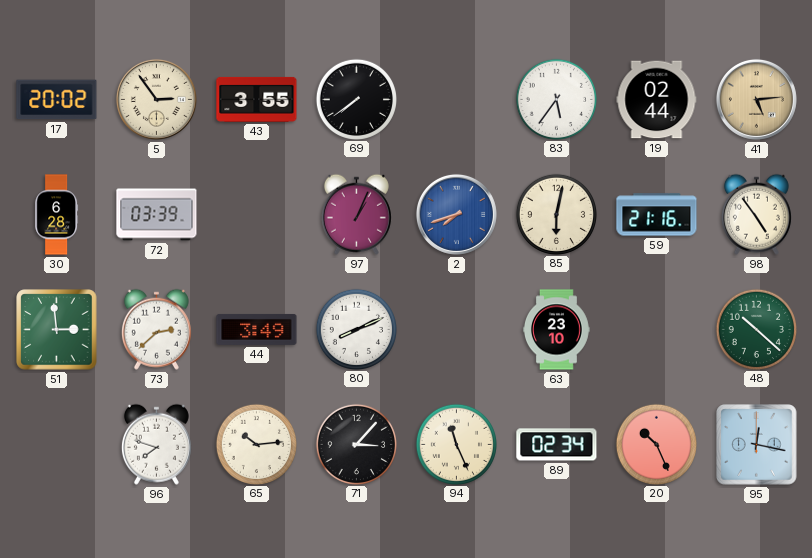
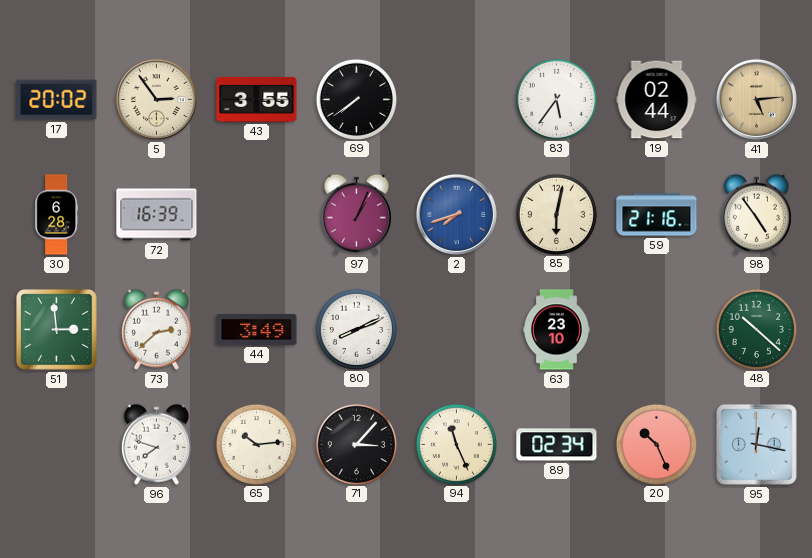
72: 03:39 -> 16:39
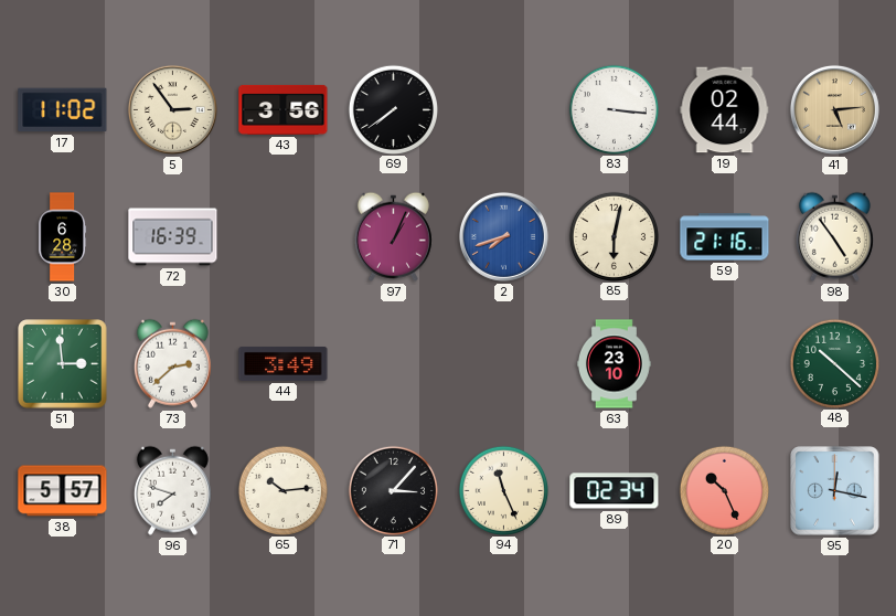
17: 20:02 -> 11:02
43: 3:55 -> 3:56
83: 5:36 -> 3:16
80: 8:11 -> none
38: none -> 5:57
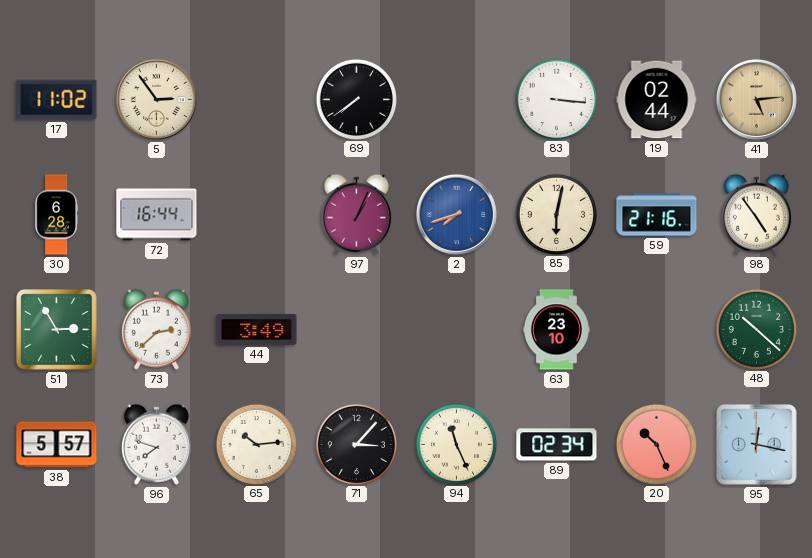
43: 3:56 -> none
72: 16:39 -> 16:44
51: 2:59 -> 2:55
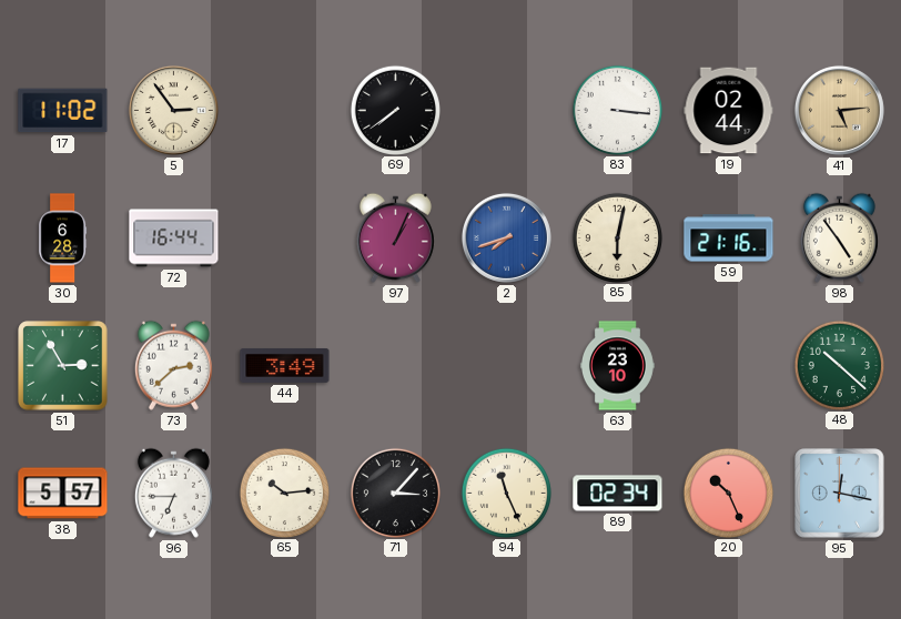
96: 7:48 -> 6:45
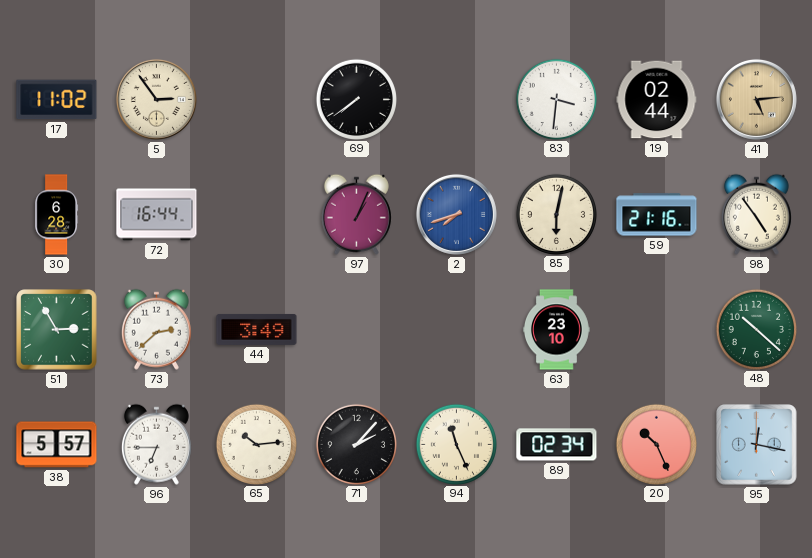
83: 3:16 -> 3:31
71: 3:07 -> 2:07
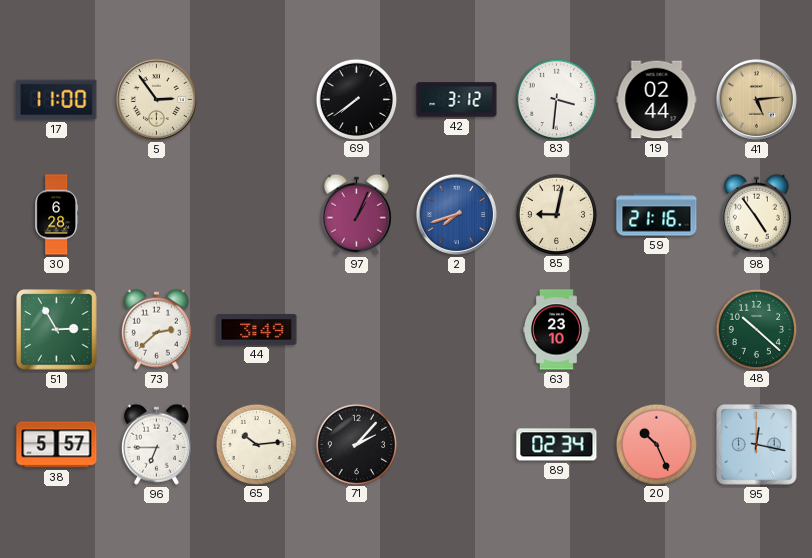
17: 11:02 -> 11:00
42: none -> 3:12
72: 16:44 -> none
85: 6:02 -> 9:02
94: 11:26 -> none
